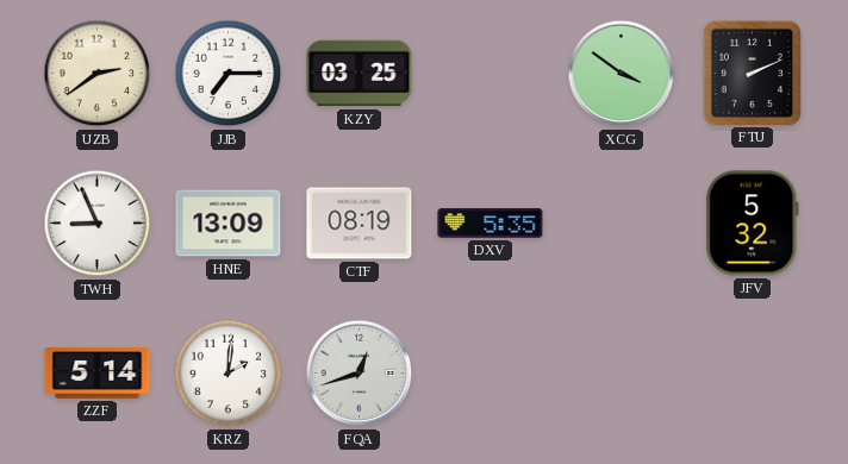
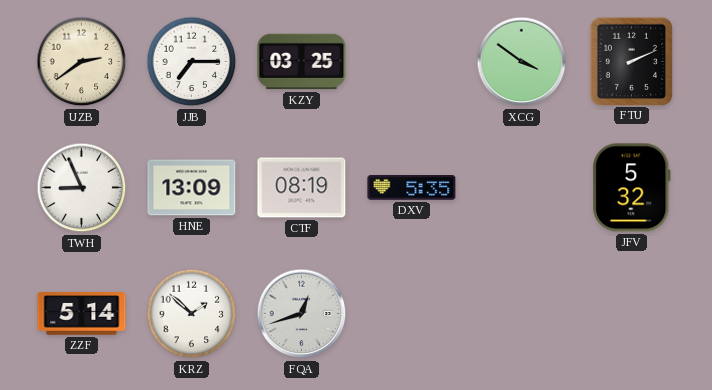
KRZ: 2:01 -> 1:52
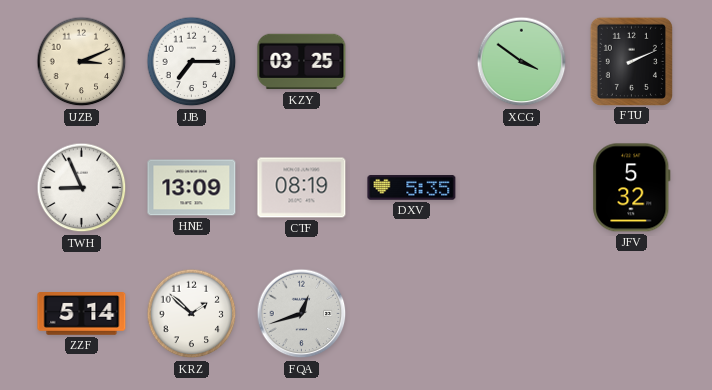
UZB: 2:39 -> 3:11
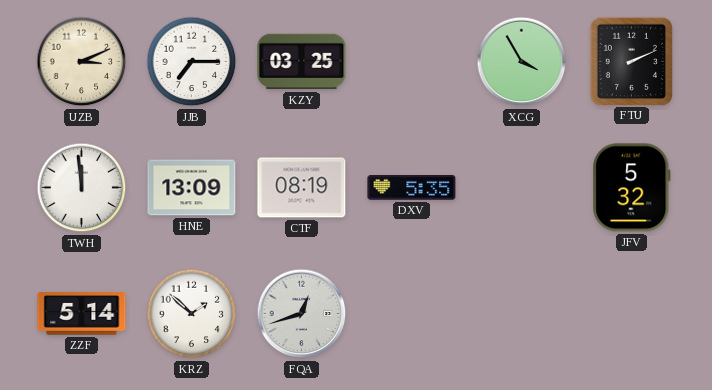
XCG: 3:51 -> 3:55
TWH: 8:56 -> 11:59
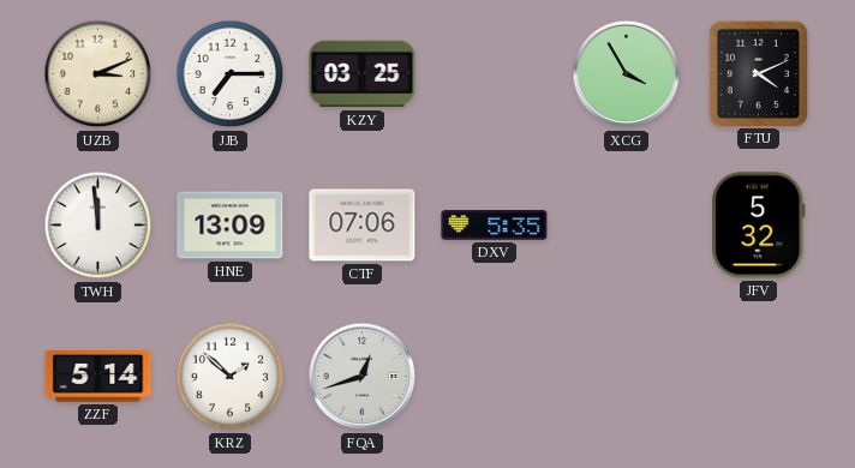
FTU: 2:11 -> 4:11
CTF: 08:19 -> 07:06
